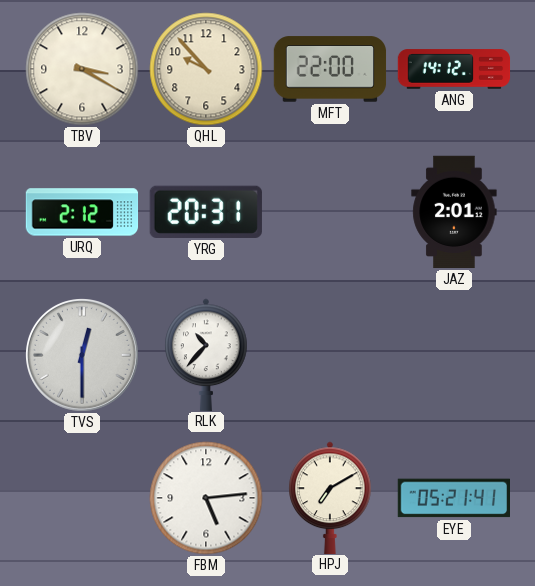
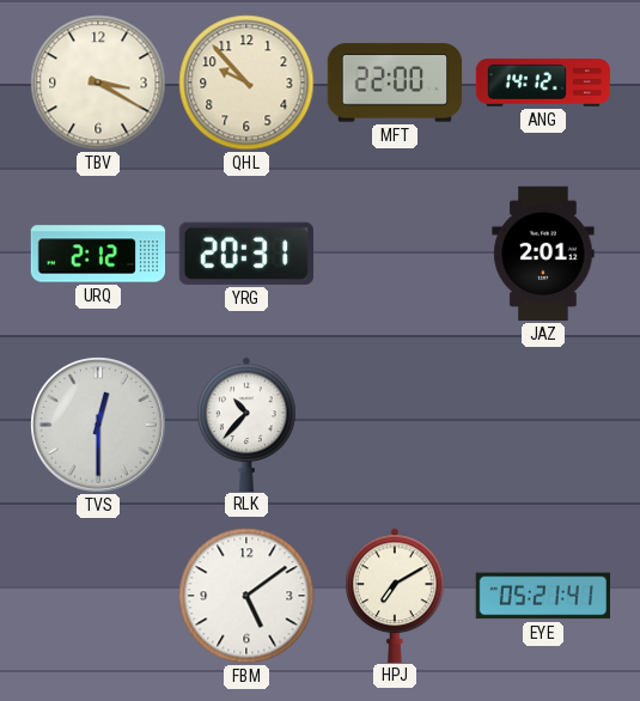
FBM: 5:14 -> 5:09
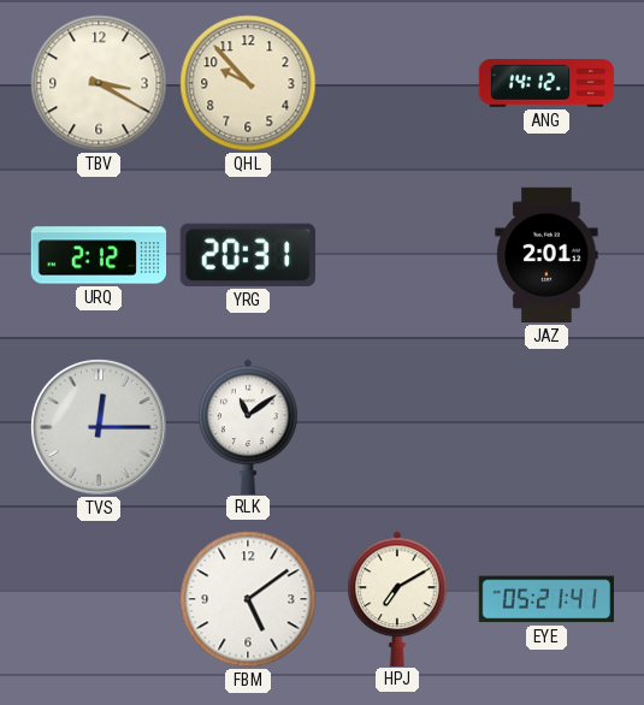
MFT: 22:00 -> none
TVS: 12:30 -> 12:15
RLK: 10:37 -> 11:09
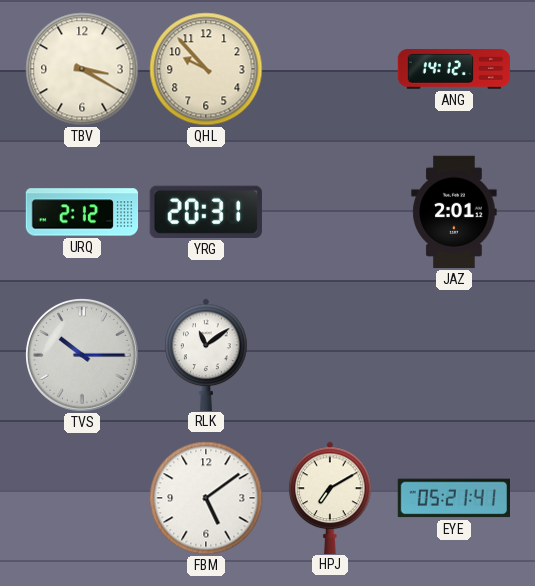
TVS: 12:15 -> 10:15
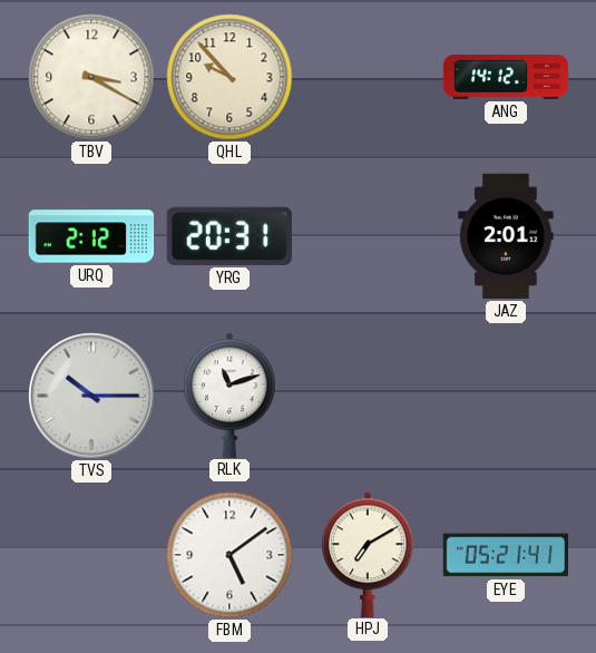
RLK: 11:09 -> 11:12
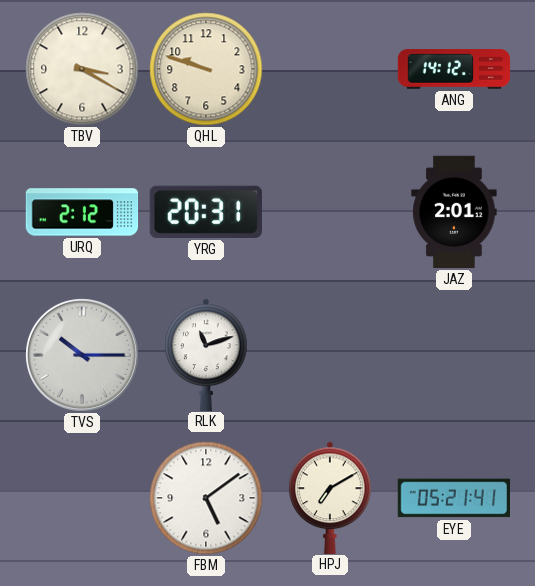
QHL: 9:53 -> 9:48
